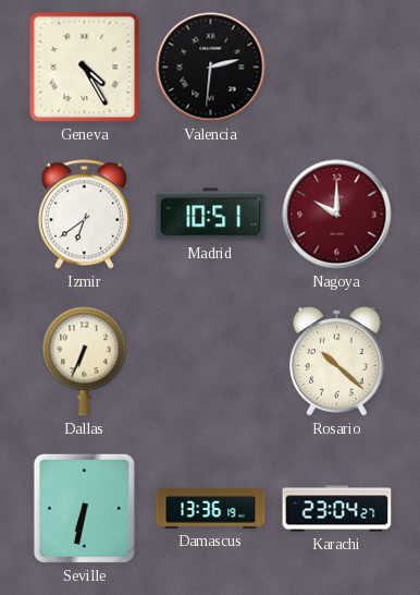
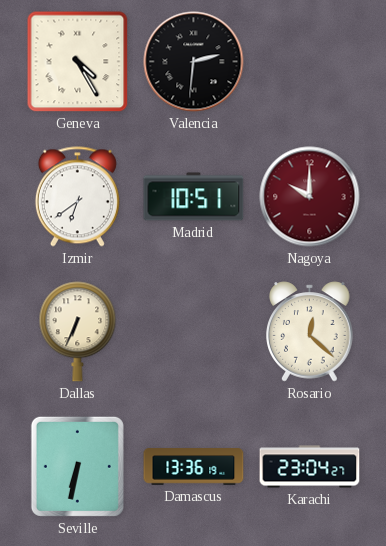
Rosario: 10:22 -> 12:22
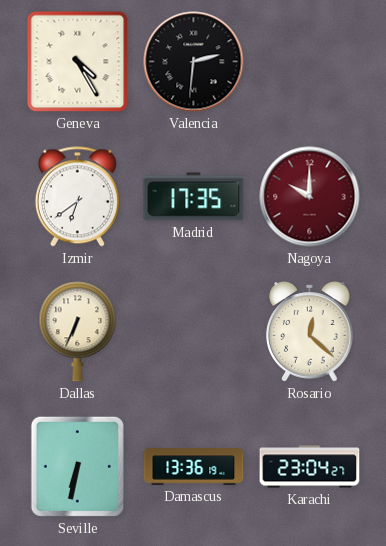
Madrid: 10:51 -> 17:35
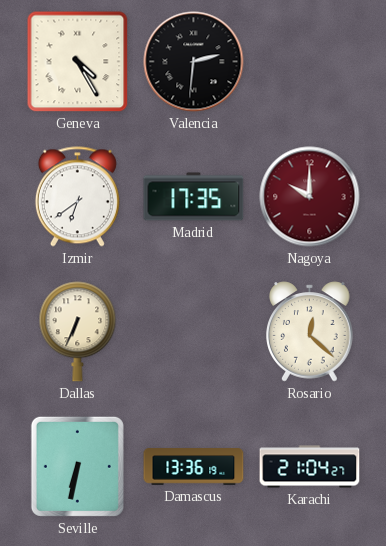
Karachi: 23:04 -> 21:04
